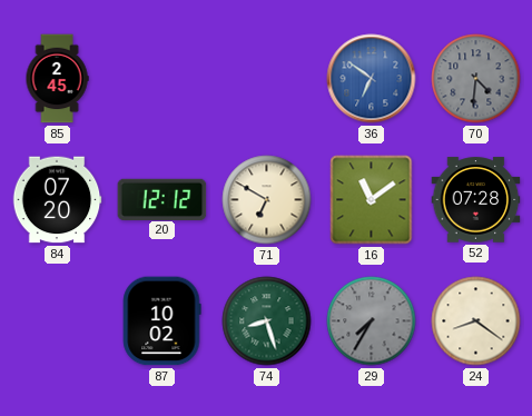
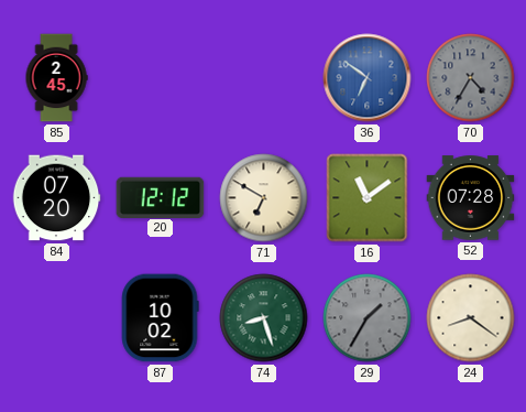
70: 4:31 -> 4:35
29: 7:35 -> 1:35
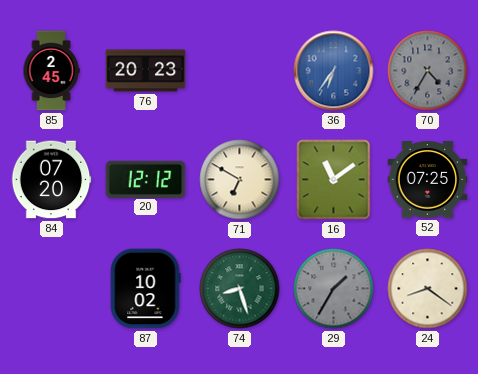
76: none -> 20:23
36: 6:51 -> 6:36
52: 07:28 -> 07:25
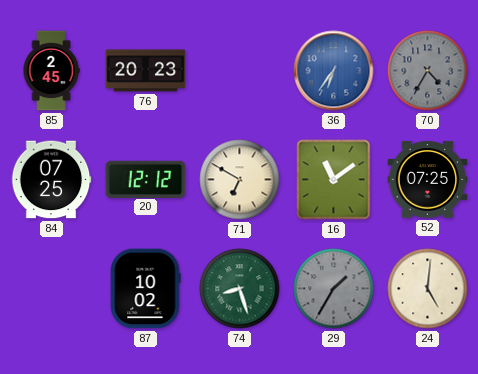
84: 07:20 -> 07:25
24: 8:21 -> 5:01
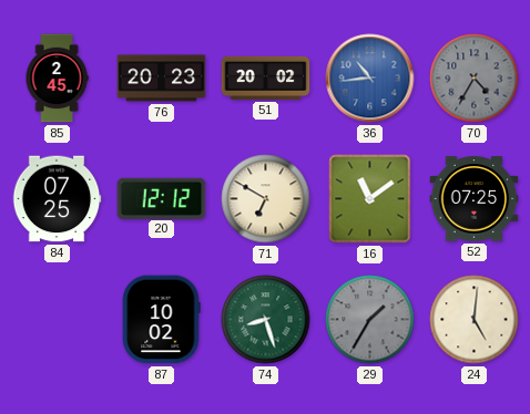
51: none -> 20:02
36: 6:36 -> 10:44
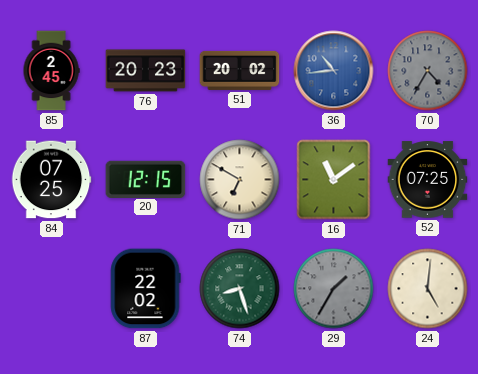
20: 12:12 -> 12:15
87: 10:02 -> 22:02
